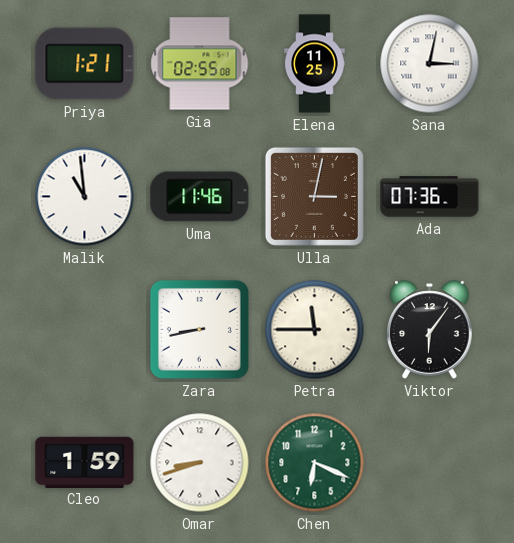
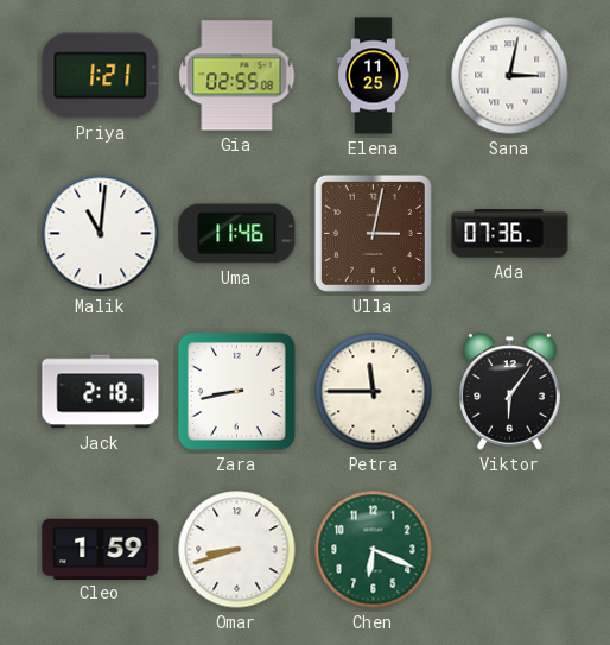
Malik: 10:59 -> 11:01
Jack: none -> 2:18
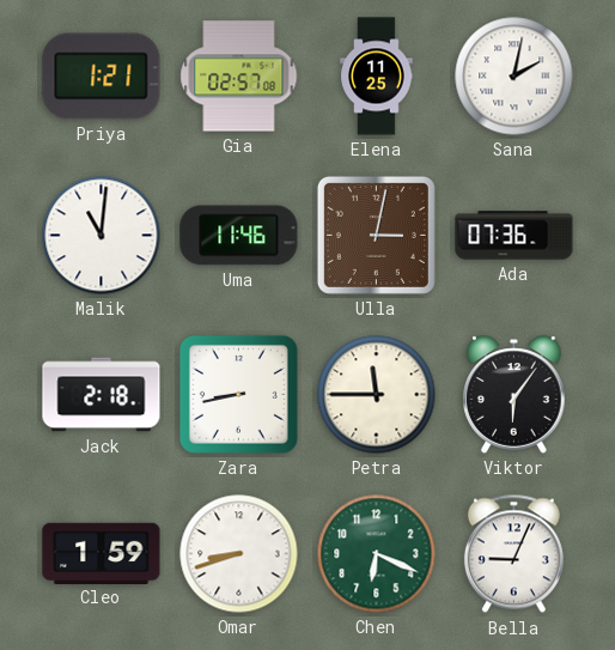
Gia: 02:55 -> 02:57
Sana: 3:02 -> 2:02
Bella: none -> 9:04
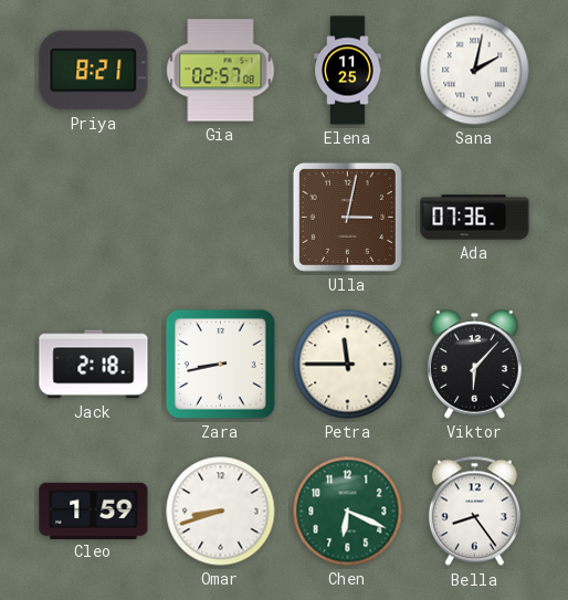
Priya: 1:21 -> 8:21
Malik: 11:01 -> none
Uma: 11:46 -> none
Viktor: 6:06 -> 6:07
Bella: 9:04 -> 8:24
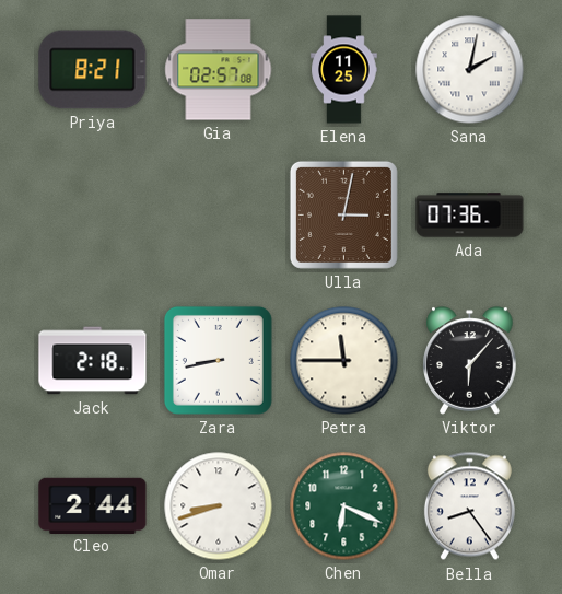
Cleo: 1:59 -> 2:44
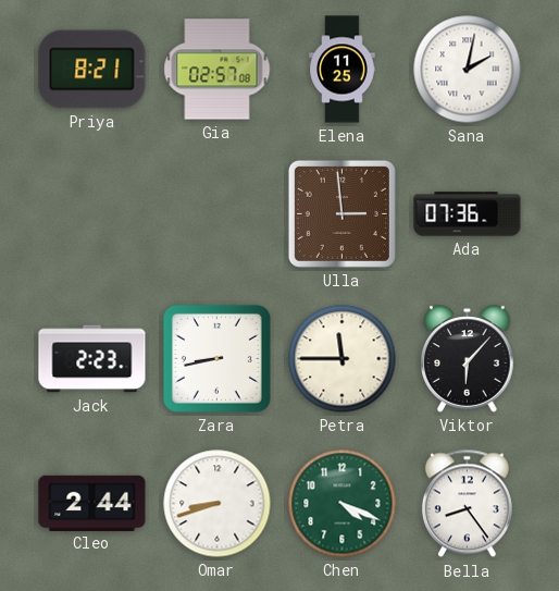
Ulla: 3:02 -> 2:59
Jack: 2:18 -> 2:23
Chen: 6:19 -> 4:19
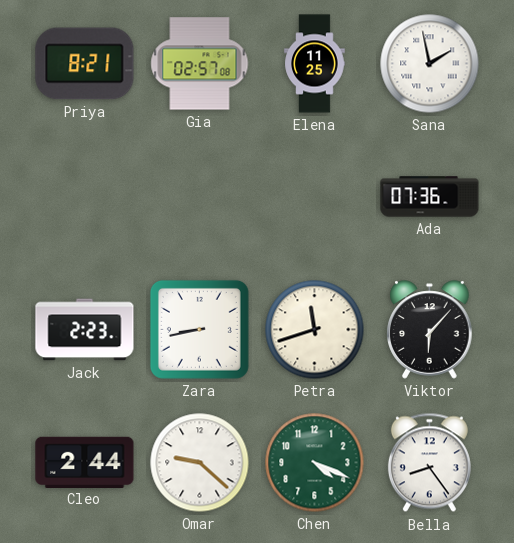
Sana: 2:02 -> 1:58
Ulla: 2:59 -> none
Petra: 11:45 -> 11:42
Omar: 8:42 -> 9:22
